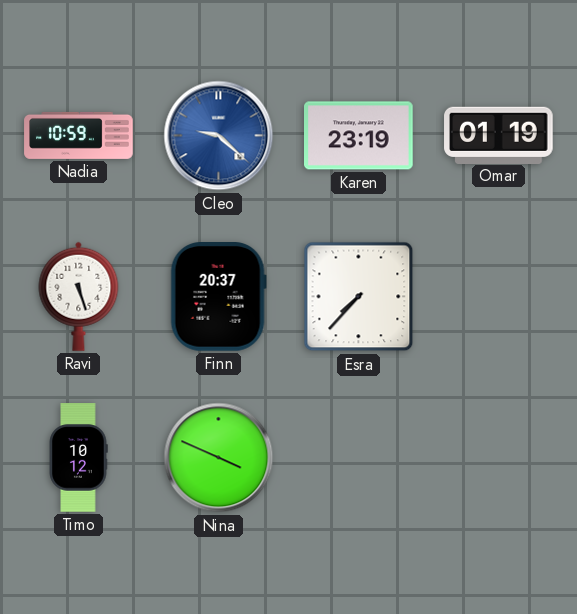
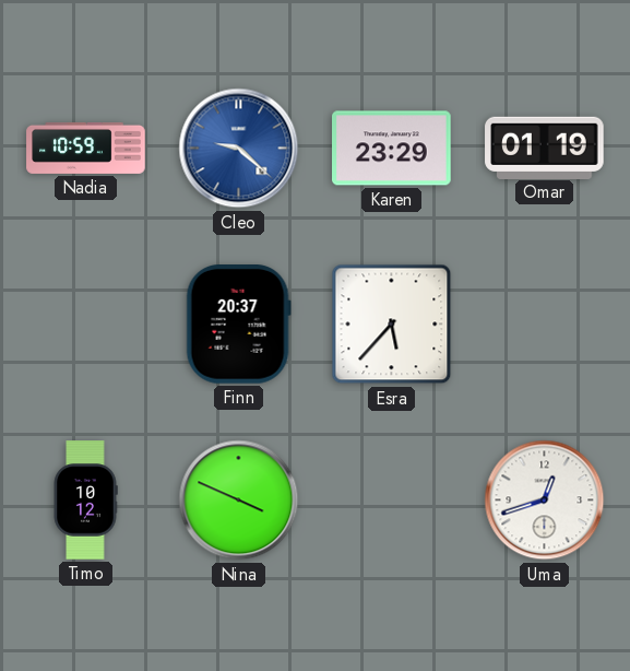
Karen: 23:19 -> 23:29
Ravi: 5:27 -> none
Esra: 7:37 -> 5:37
Uma: none -> 12:42
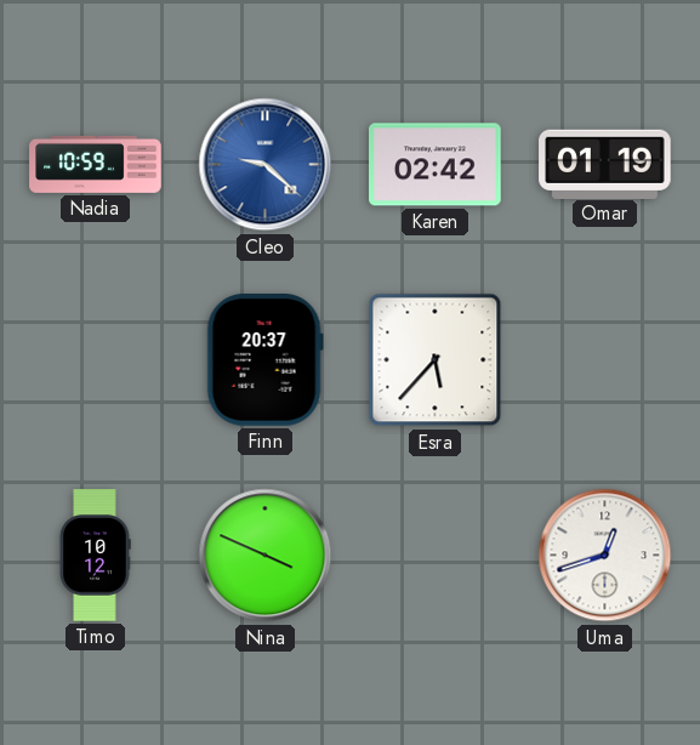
Karen: 23:29 -> 02:42
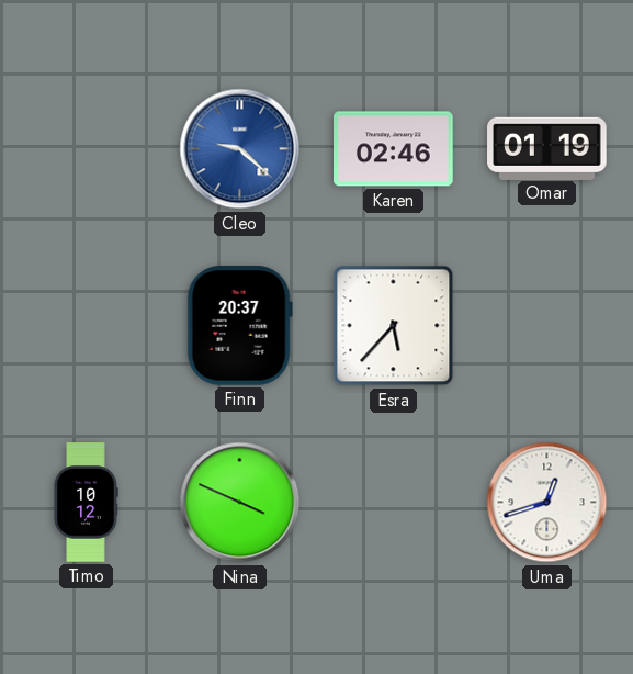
Nadia: 10:59 -> none
Karen: 02:42 -> 02:46
